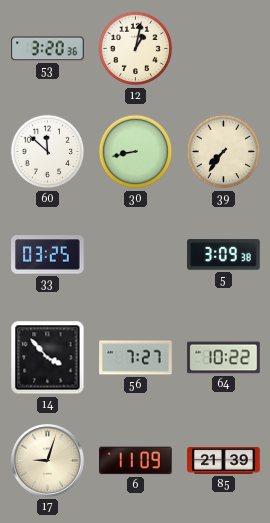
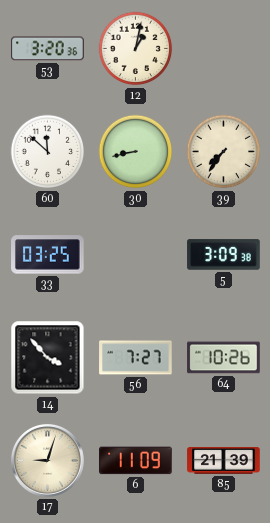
64: 10:22 -> 10:26
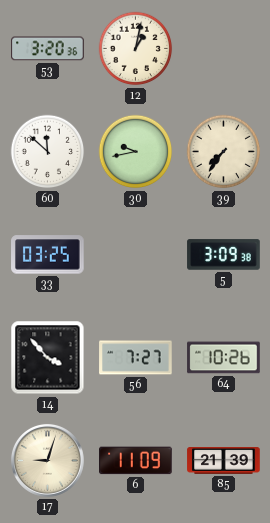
30: 8:43 -> 9:43
